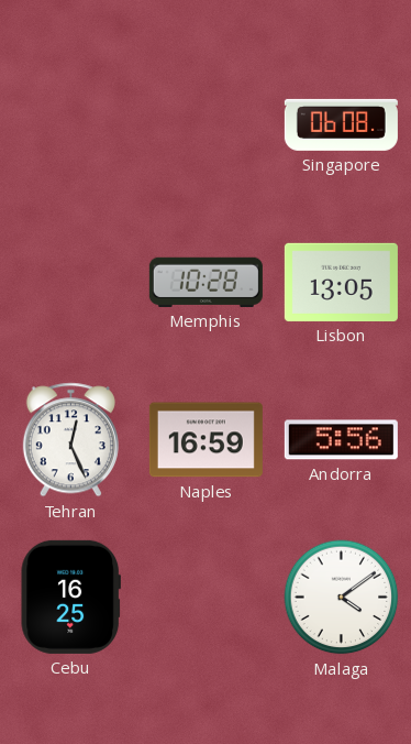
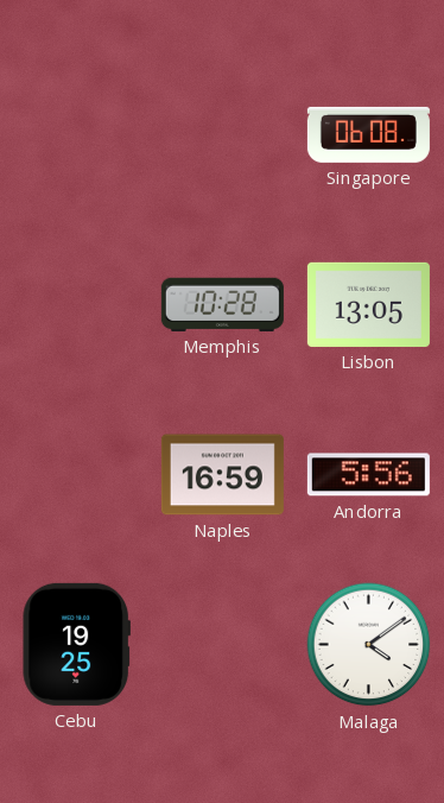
Tehran: 12:26 -> none
Cebu: 16:25 -> 19:25
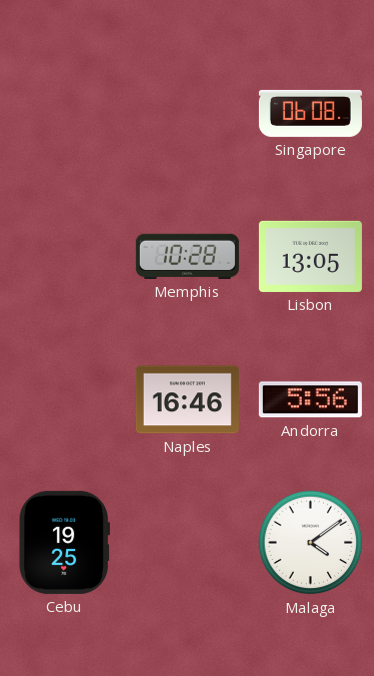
Naples: 16:59 -> 16:46
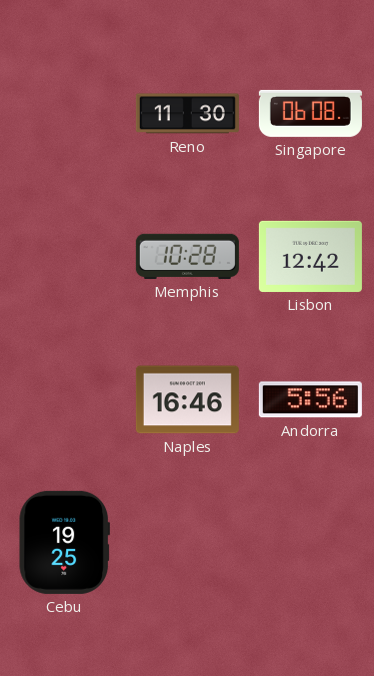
Reno: none -> 11:30
Lisbon: 13:05 -> 12:42
Malaga: 4:09 -> none
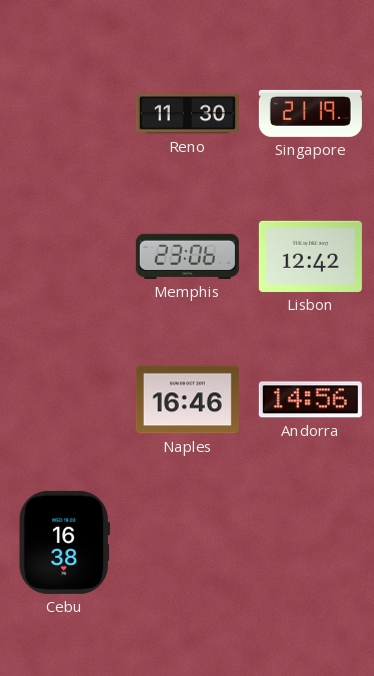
Singapore: 06:08 -> 21:19
Memphis: 10:28 -> 23:06
Andorra: 5:56 -> 14:56
Cebu: 19:25 -> 16:38
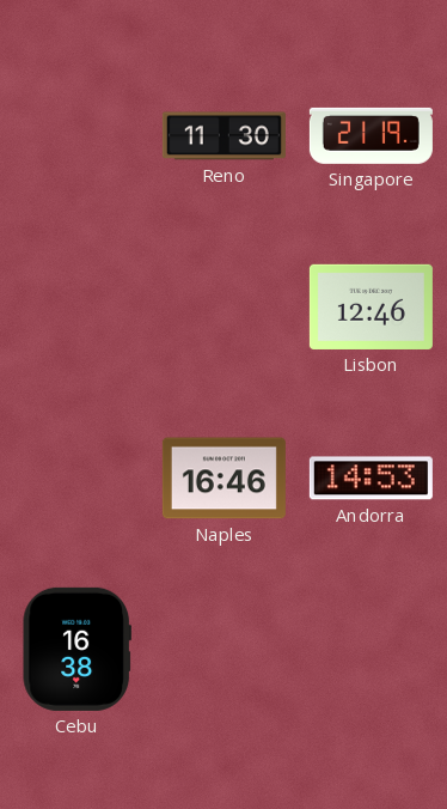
Memphis: 23:06 -> none
Lisbon: 12:42 -> 12:46
Andorra: 14:56 -> 14:53
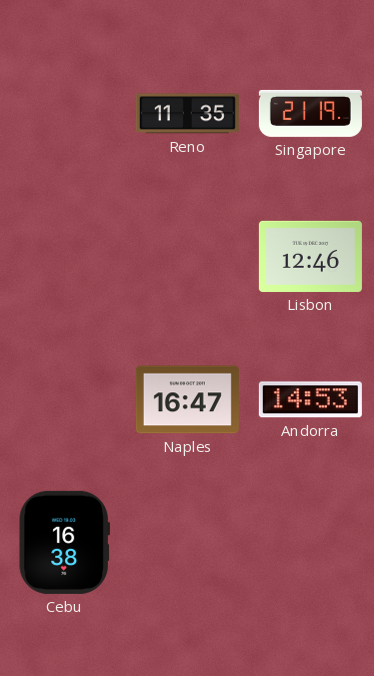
Reno: 11:30 -> 11:35
Naples: 16:46 -> 16:47
